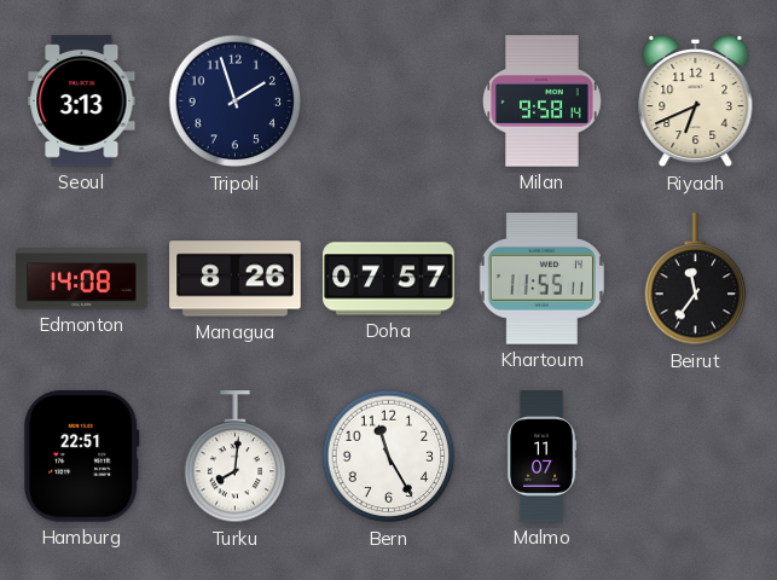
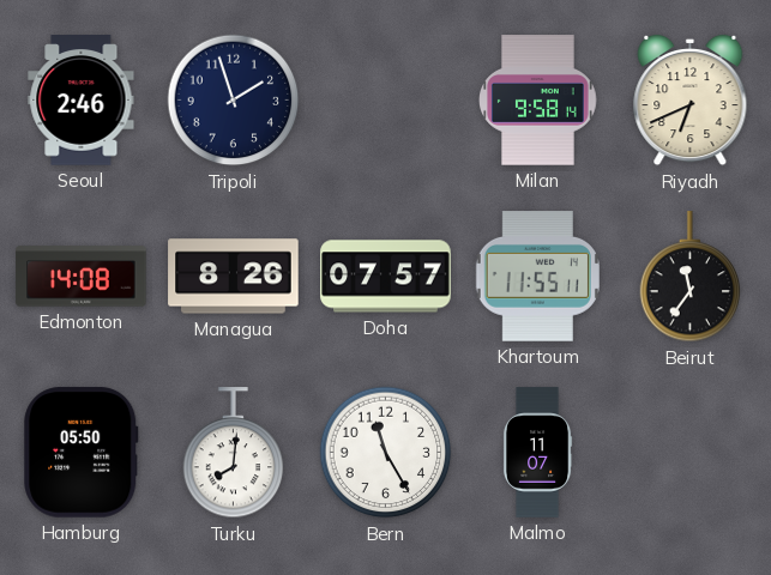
Seoul: 3:13 -> 2:46
Hamburg: 22:51 -> 05:50
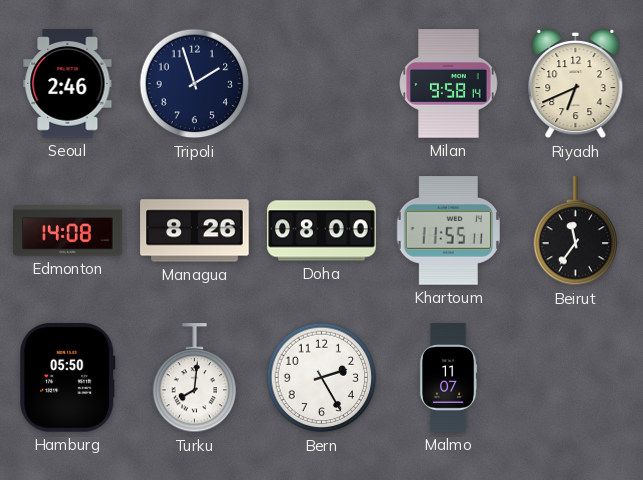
Doha: 07:57 -> 08:00
Bern: 11:25 -> 2:25
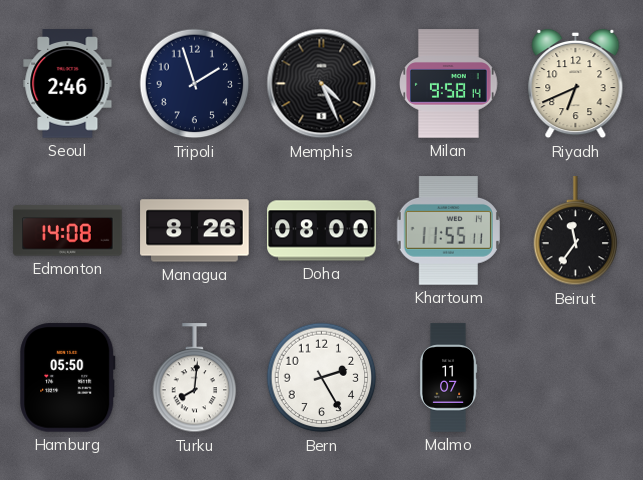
Memphis: none -> 4:26
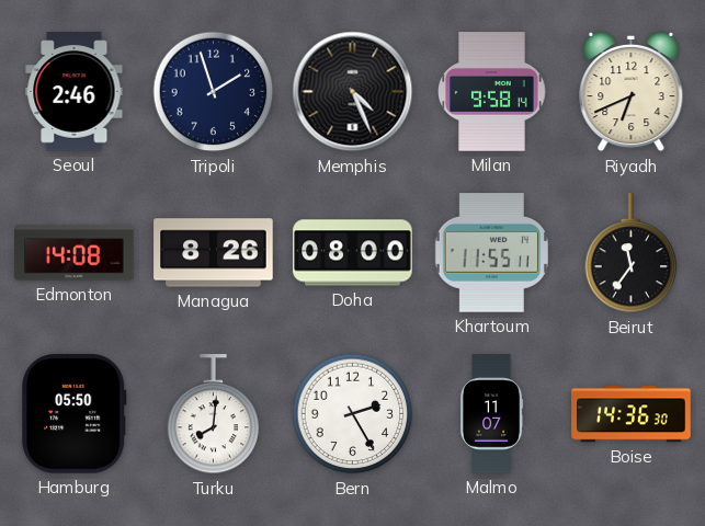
Boise: none -> 14:36
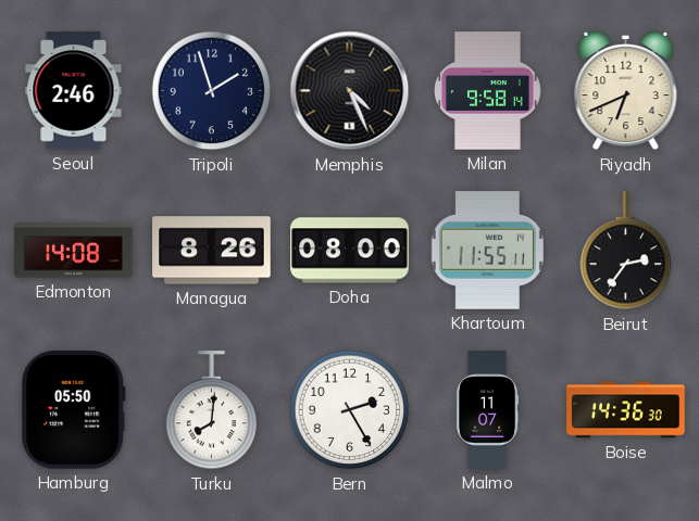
Beirut: 11:36 -> 2:36
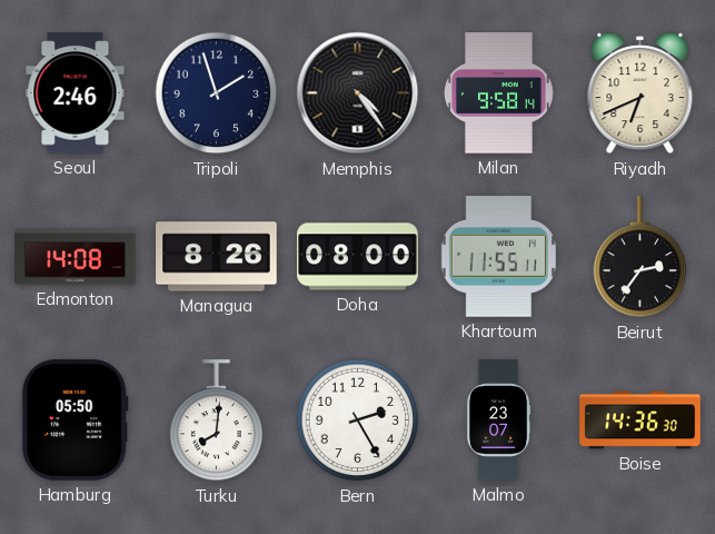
Memphis: 4:26 -> 4:24
Malmo: 11:07 -> 23:07
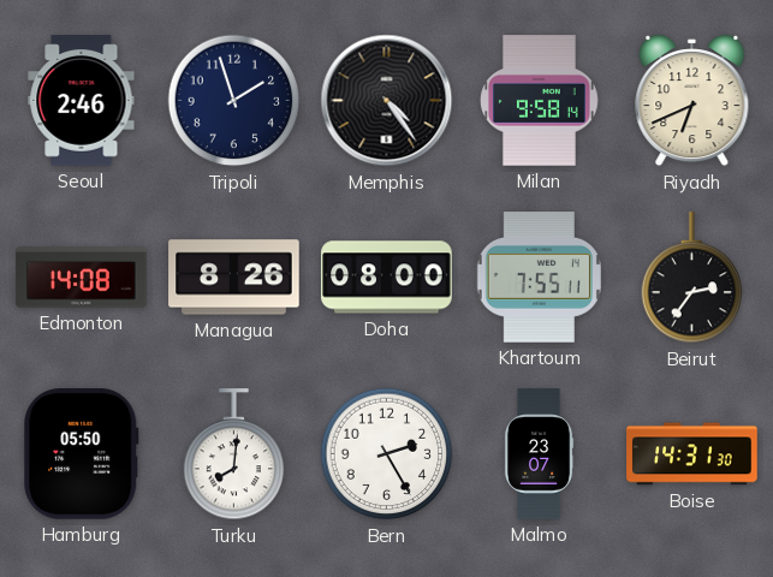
Khartoum: 11:55 -> 7:55
Boise: 14:36 -> 14:31
